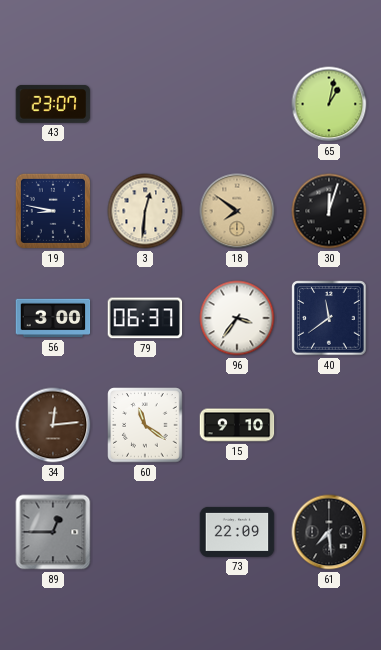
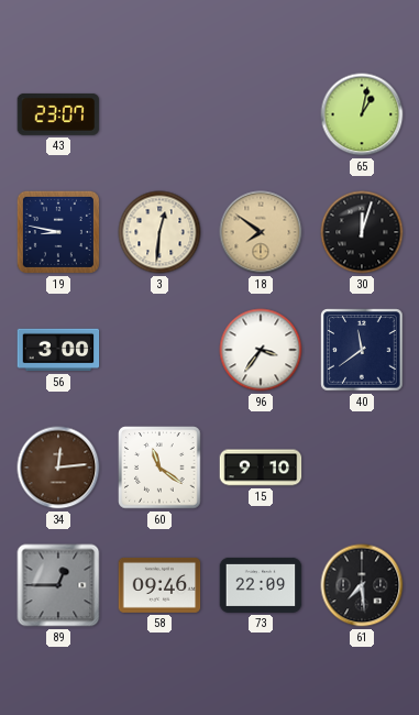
79: 06:37 -> none
58: none -> 09:46
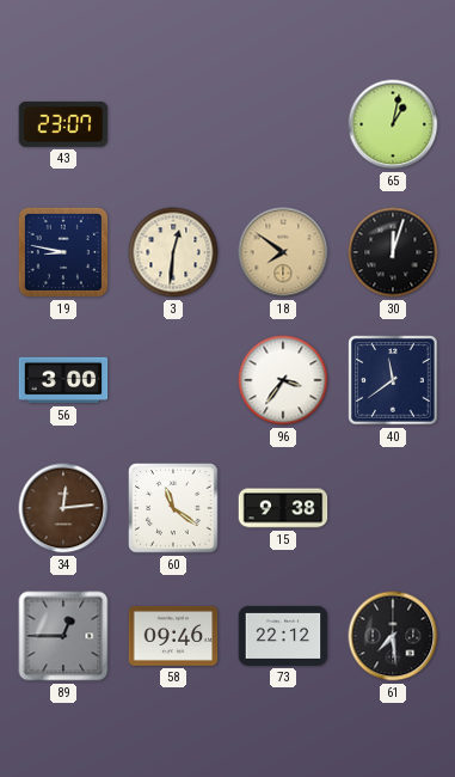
15: 9:10 -> 9:38
73: 22:09 -> 22:12
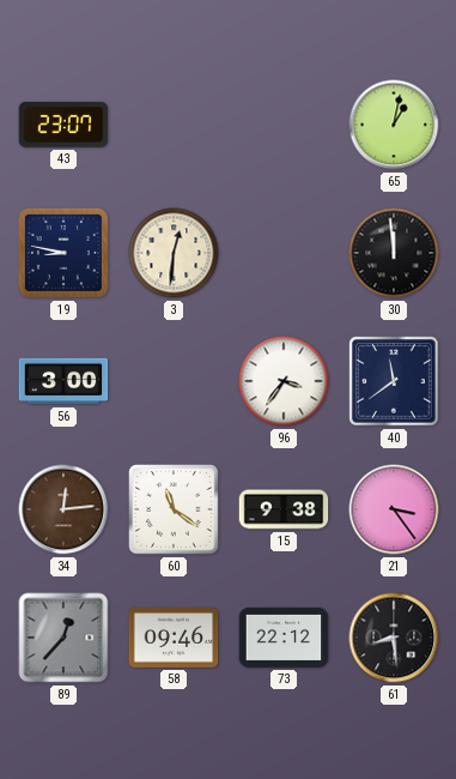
18: 7:51 -> none
30: 12:03 -> 11:59
21: none -> 3:24
89: 12:45 -> 12:37
61: 7:29 -> 8:29
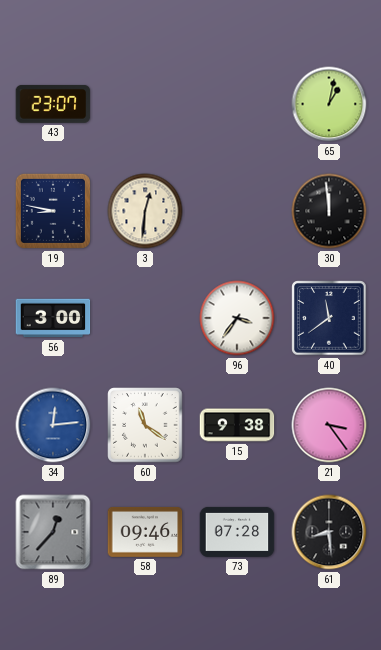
34 dial: brown -> blue
73: 22:12 -> 07:28
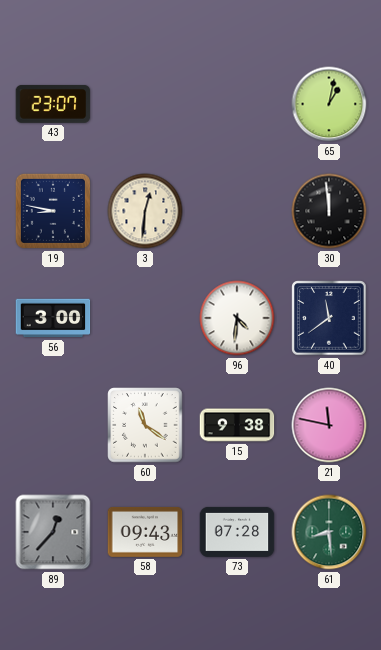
96: 3:36 -> 4:31
34: 12:14 -> none
21: 3:24 -> 11:47
58: 09:46 -> 09:43
61 dial: black -> green
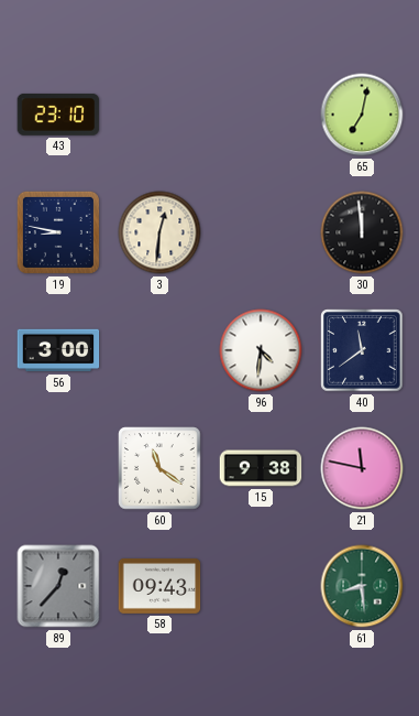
43: 23:07 -> 23:10
65: 1:02 -> 7:02
73: 07:28 -> none
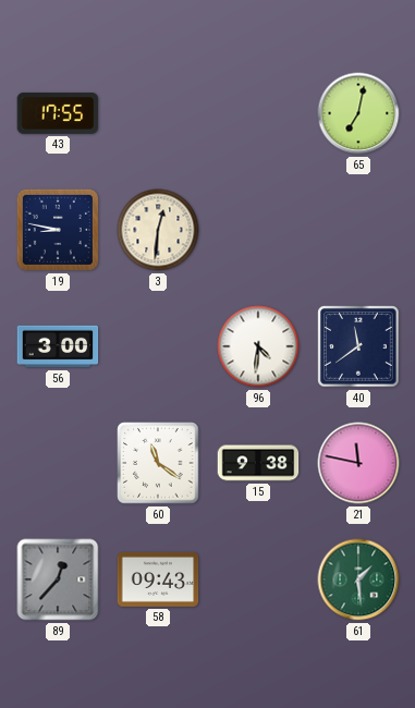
43: 23:10 -> 17:55
30: 11:59 -> none
61: 8:29 -> 1:29
